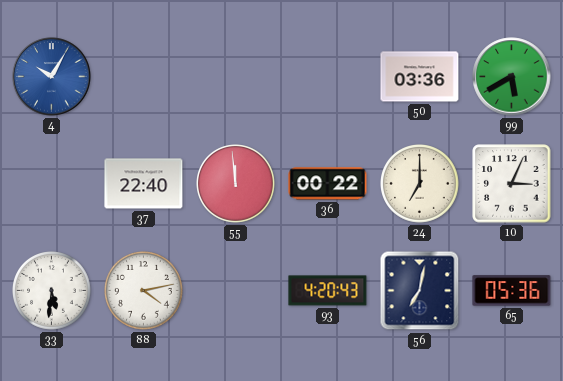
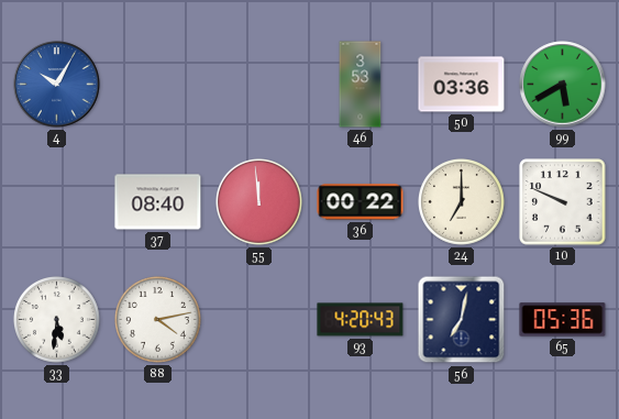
46: none -> 3:53
37: 22:40 -> 08:40
10: 3:04 -> 9:49
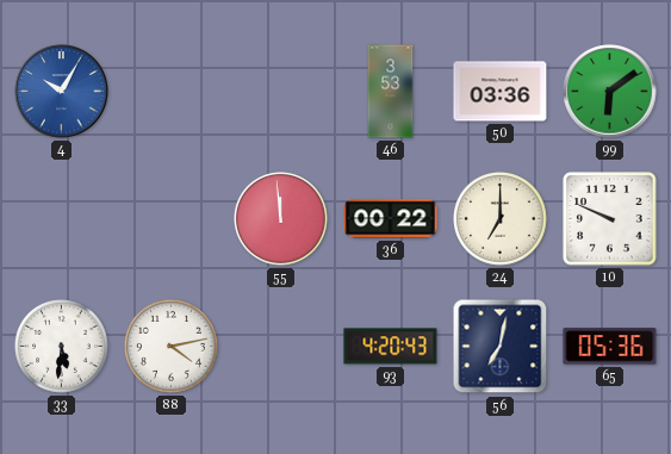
99: 5:40 -> 6:09
37: 08:40 -> none
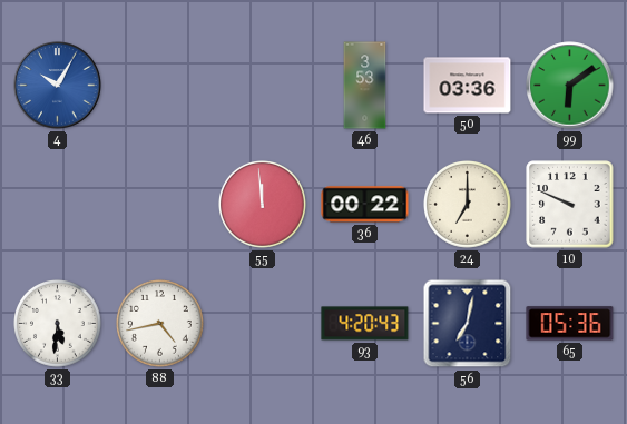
88: 4:13 -> 4:43
